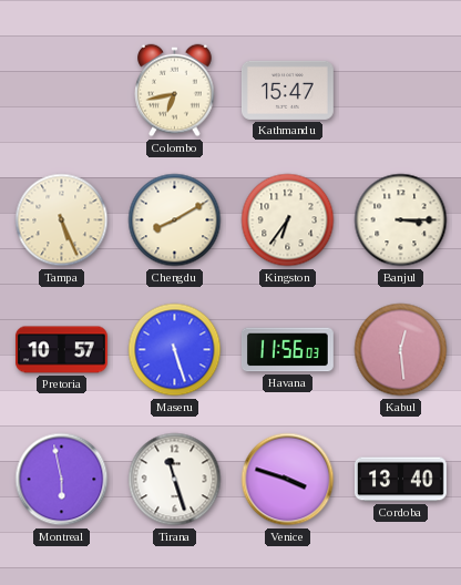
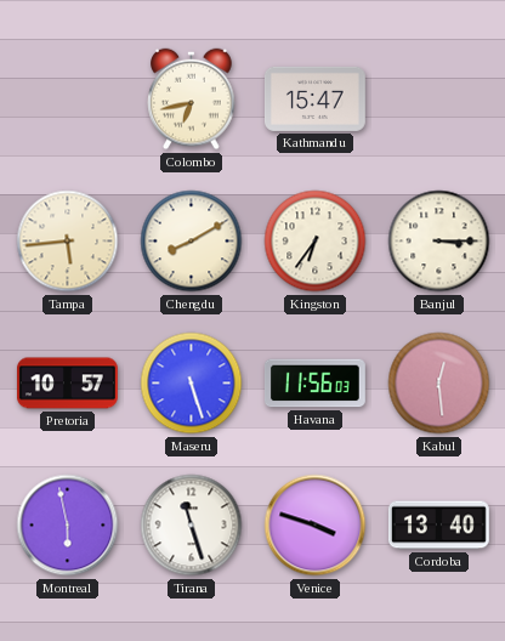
Tampa: 5:26 -> 5:44
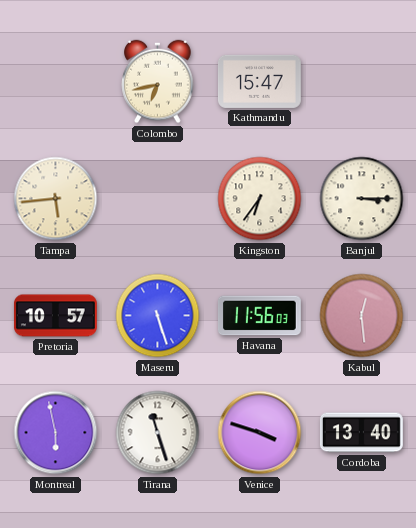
Chengdu: 8:10 -> none
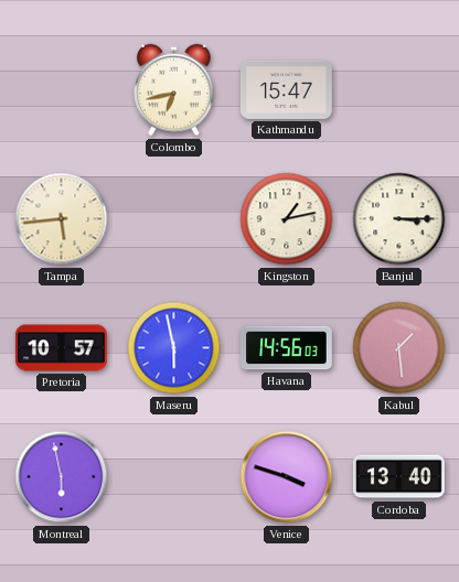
Kingston: 6:36 -> 1:13
Maseru: 5:27 -> 5:58
Havana: 11:56 -> 14:56
Kabul: 12:29 -> 1:29
Tirana: 11:27 -> none
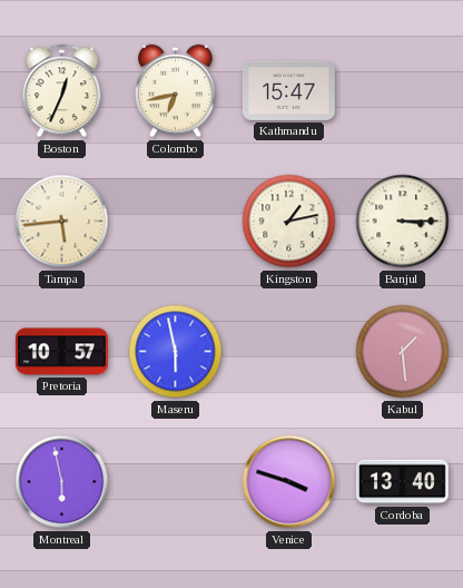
Boston: none -> 12:34
Havana: 14:56 -> none
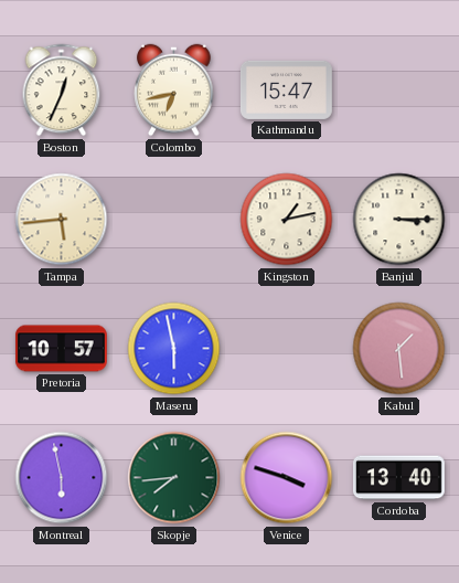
Skopje: none -> 7:44
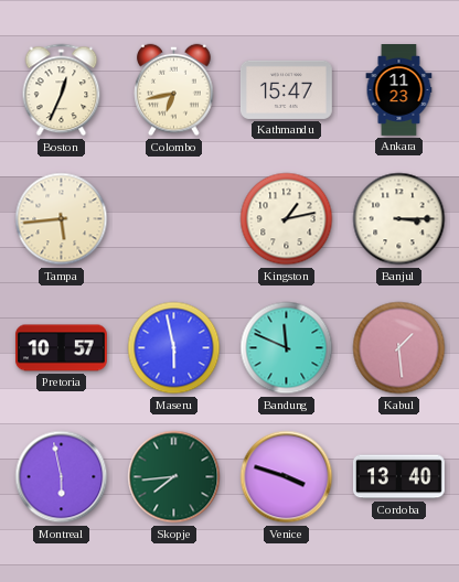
Ankara: none -> 11:23
Bandung: none -> 11:49
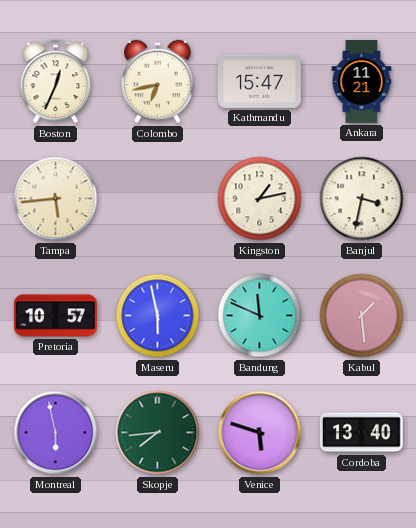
Ankara: 11:23 -> 11:21
Banjul: 3:15 -> 3:32
Venice: 3:48 -> 5:48
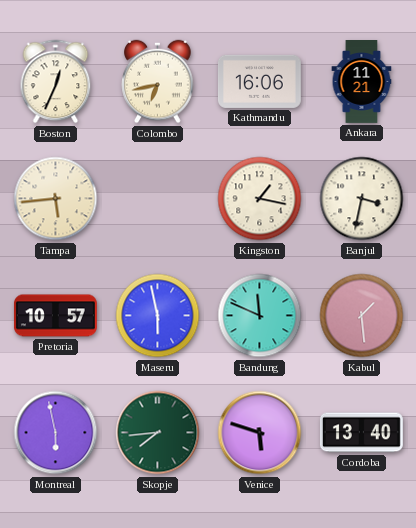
Kathmandu: 15:47 -> 16:06
Kingston: 1:13 -> 1:17
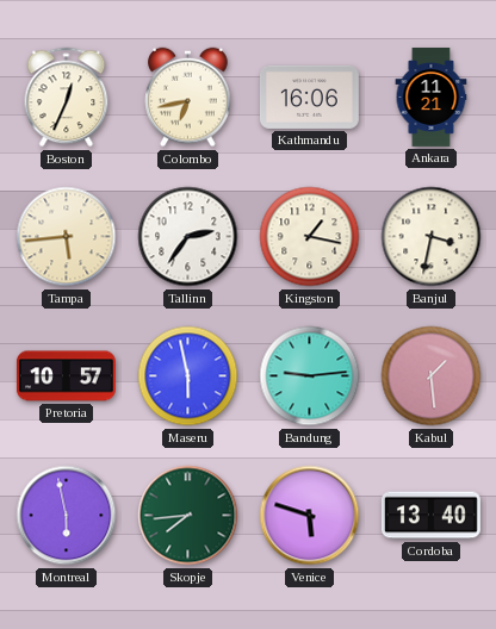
Tallinn: none -> 2:36
Bandung: 11:49 -> 9:14
